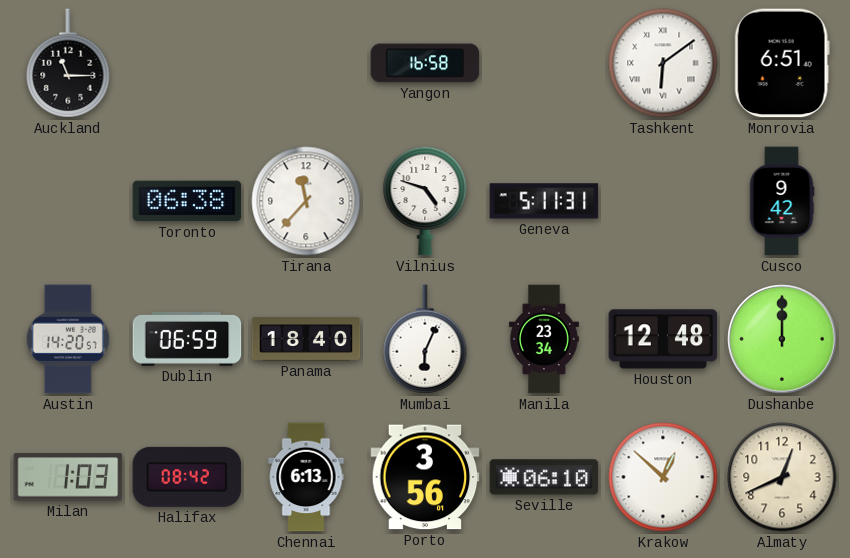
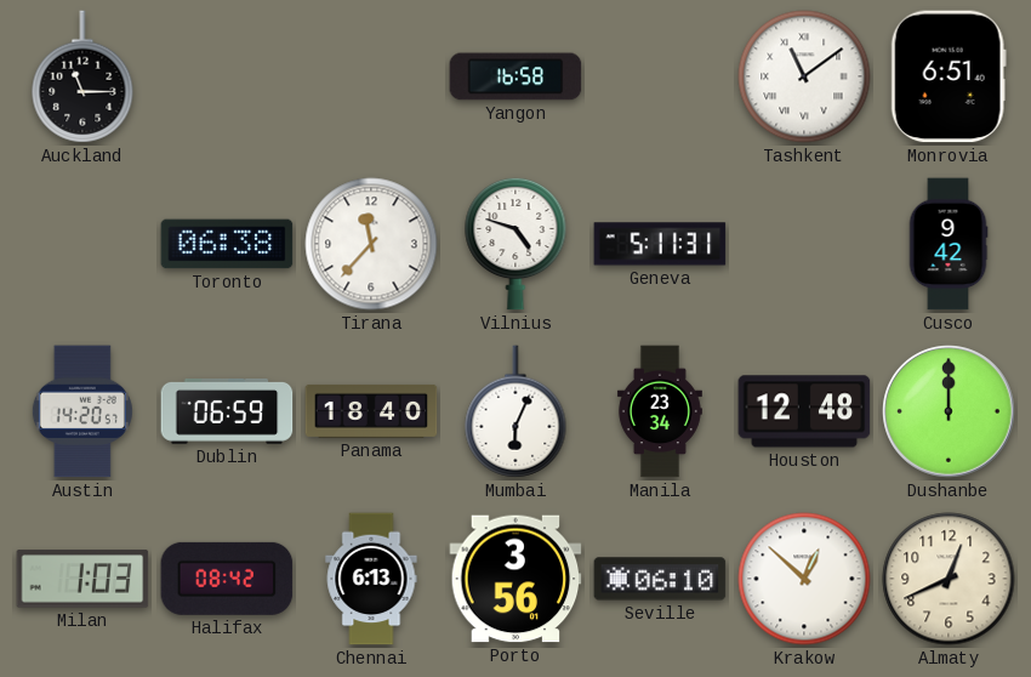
Tashkent: 6:09 -> 11:09
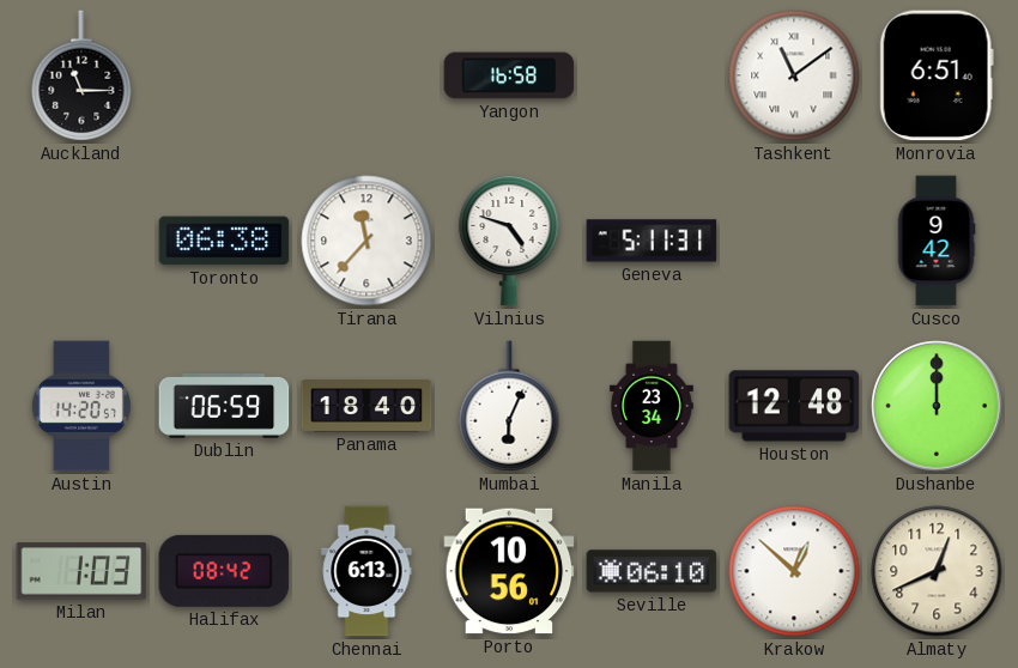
Porto: 3:56 -> 10:56
